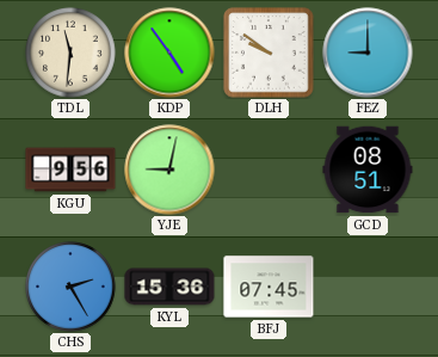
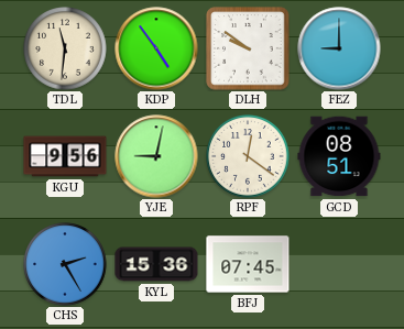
RPF: none -> 12:21
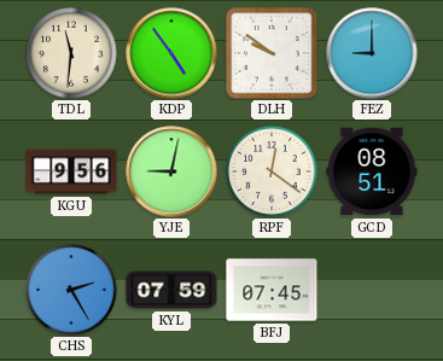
KYL: 15:36 -> 07:59
